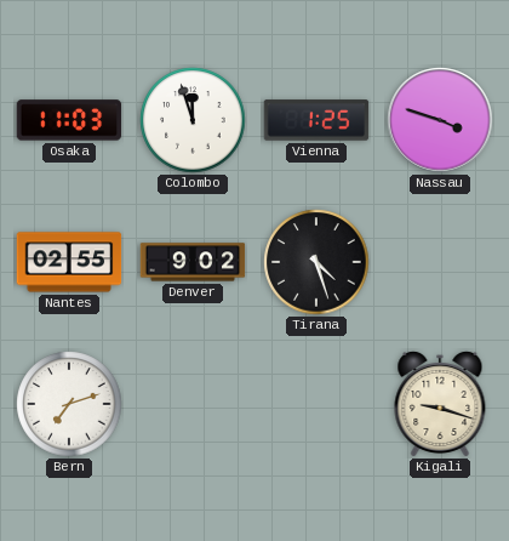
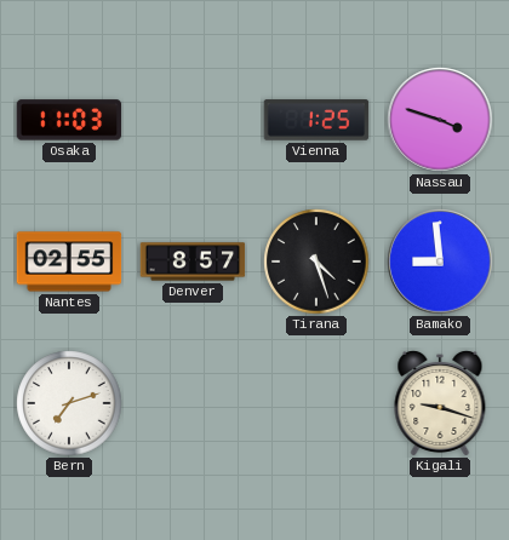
Colombo: 11:57 -> none
Denver: 9:02 -> 8:57
Bamako: none -> 8:59
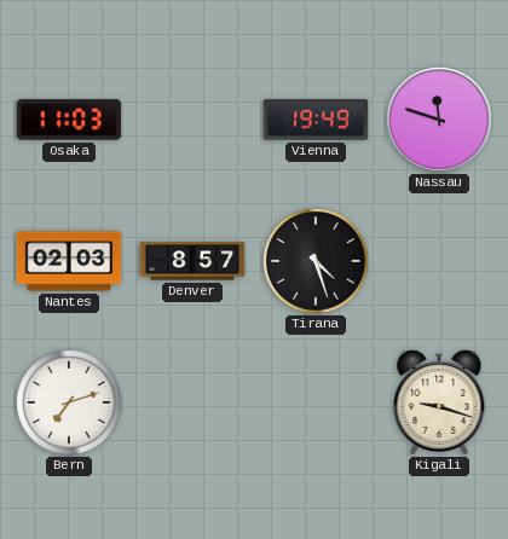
Vienna: 1:25 -> 19:49
Nassau: 3:48 -> 11:48
Nantes: 02:55 -> 02:03
Bamako: 8:59 -> none
